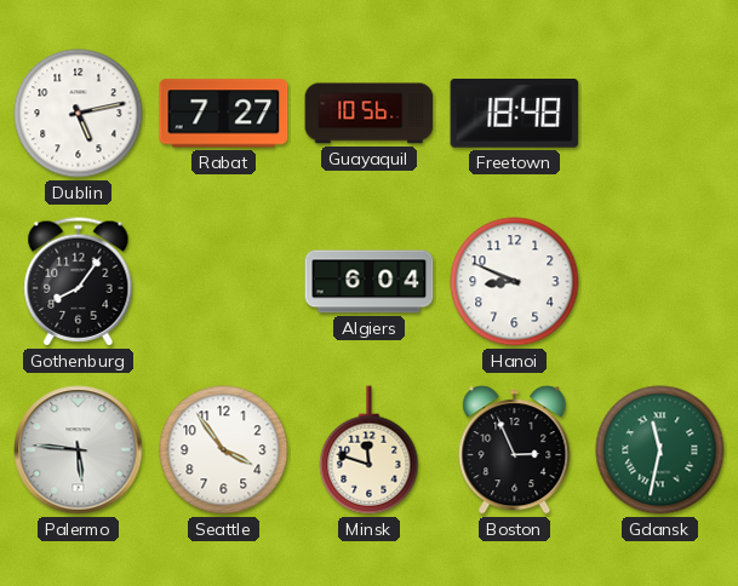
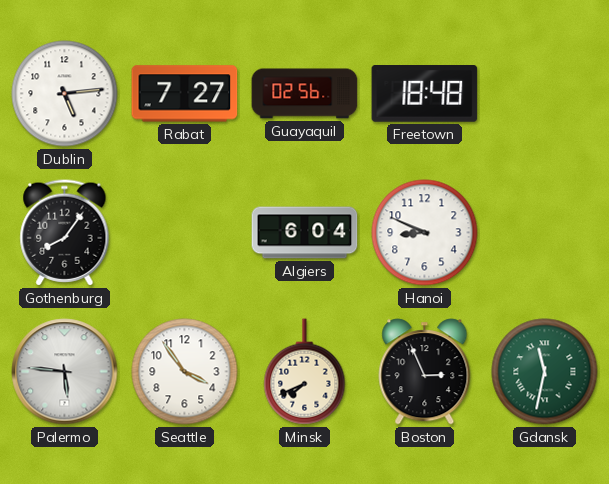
Dublin: 5:13 -> 5:14
Guayaquil: 10:56 -> 02:56
Minsk: 11:48 -> 7:41
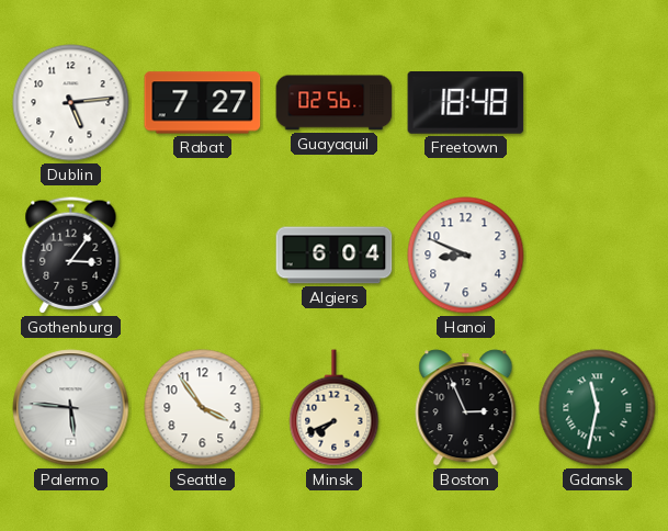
Gothenburg: 8:06 -> 3:06
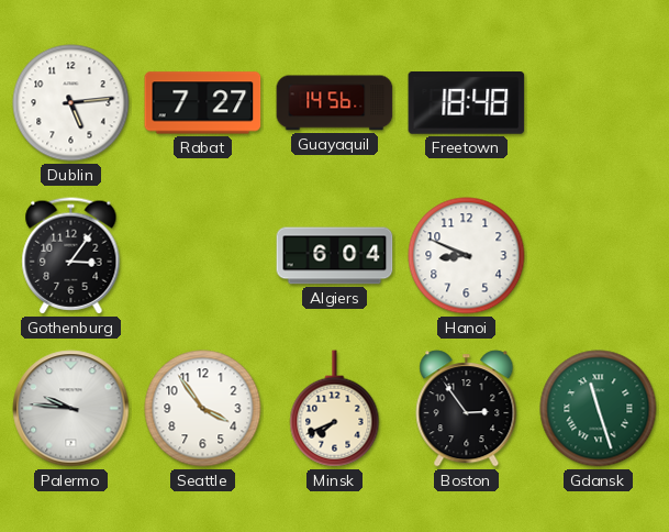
Guayaquil: 02:56 -> 14:56
Palermo: 5:46 -> 9:46
Boston: 2:56 -> 2:54
Gdansk: 11:32 -> 11:27
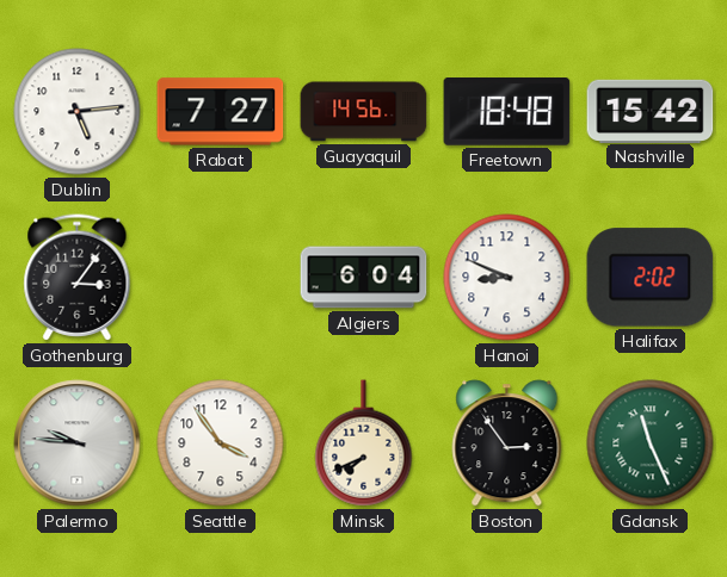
Nashville: none -> 15:42
Halifax: none -> 2:02
Gdansk: 11:27 -> 11:26
